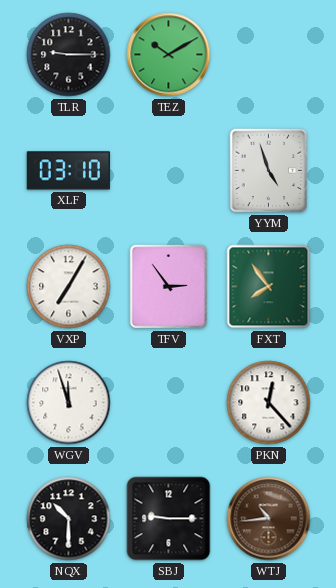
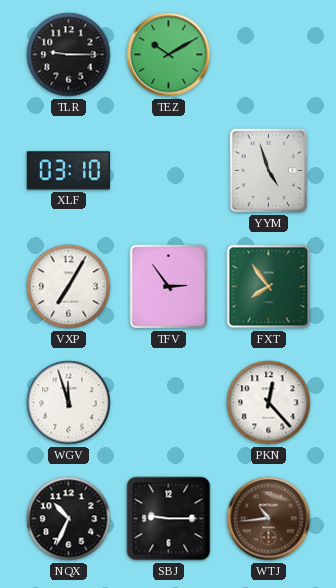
NQX: 10:30 -> 10:34
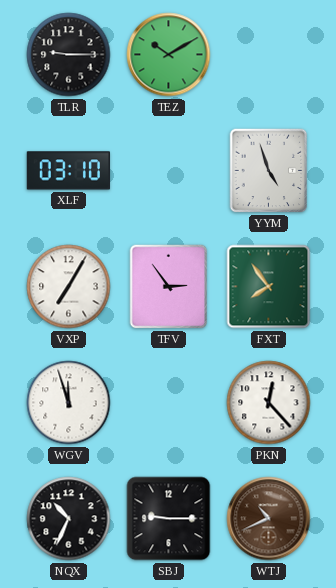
WTJ: 10:44 -> 10:41
